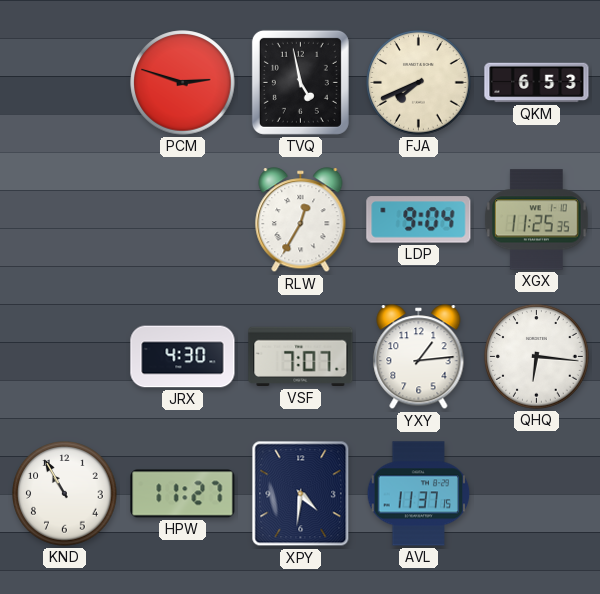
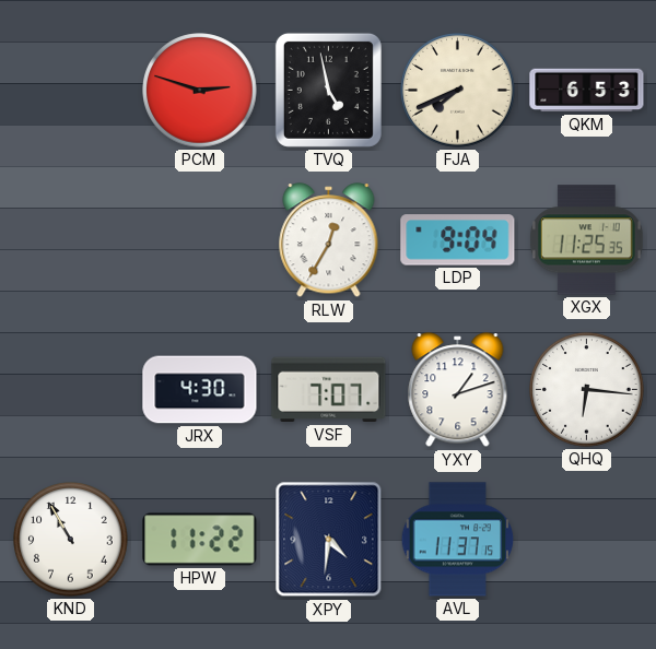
YXY: 1:14 -> 1:12
HPW: 11:27 -> 11:22
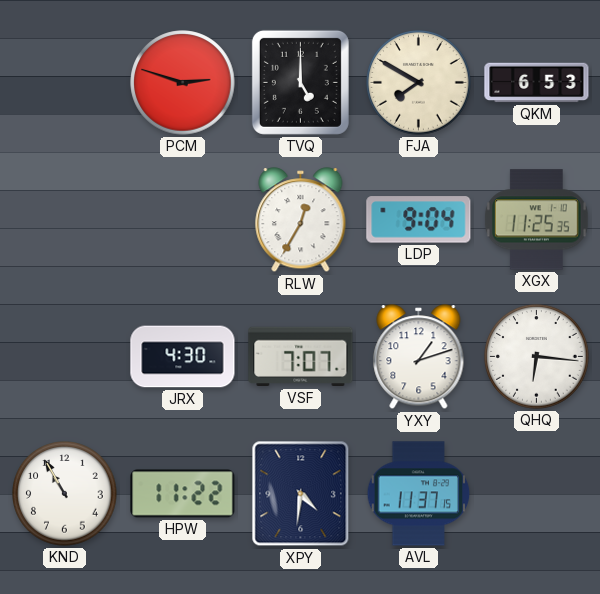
TVQ: 4:58 -> 5:00
FJA: 7:41 -> 7:50
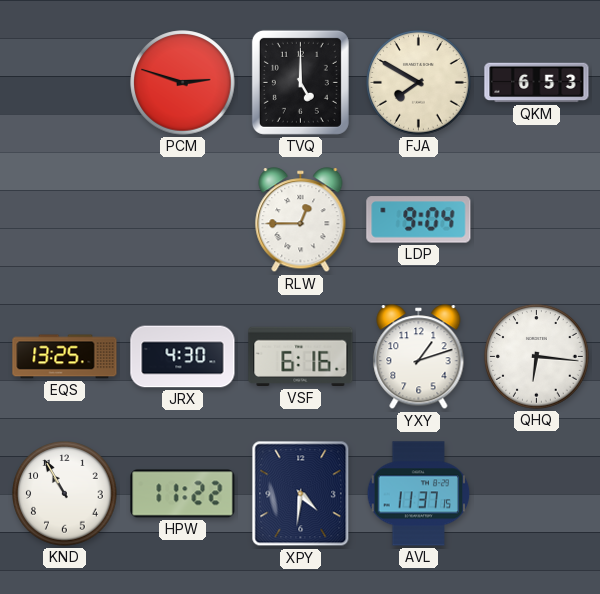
RLW: 12:35 -> 12:45
XGX: 11:25 -> none
EQS: none -> 13:25
VSF: 7:07 -> 6:16
